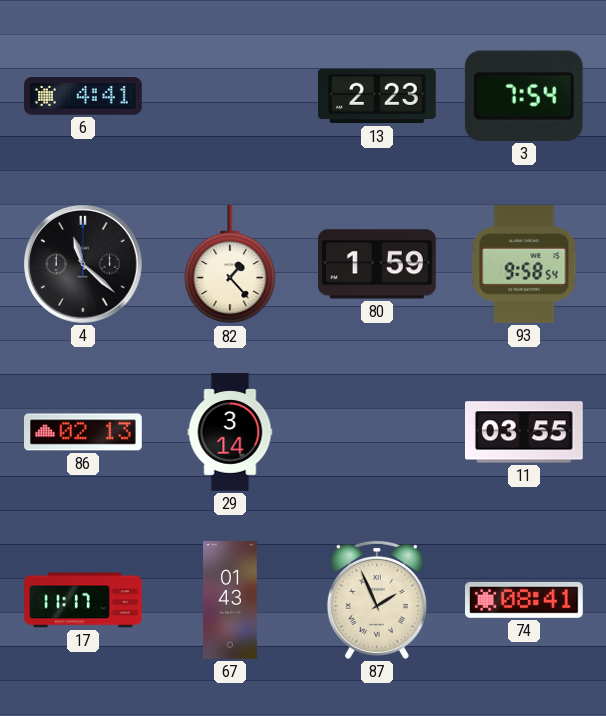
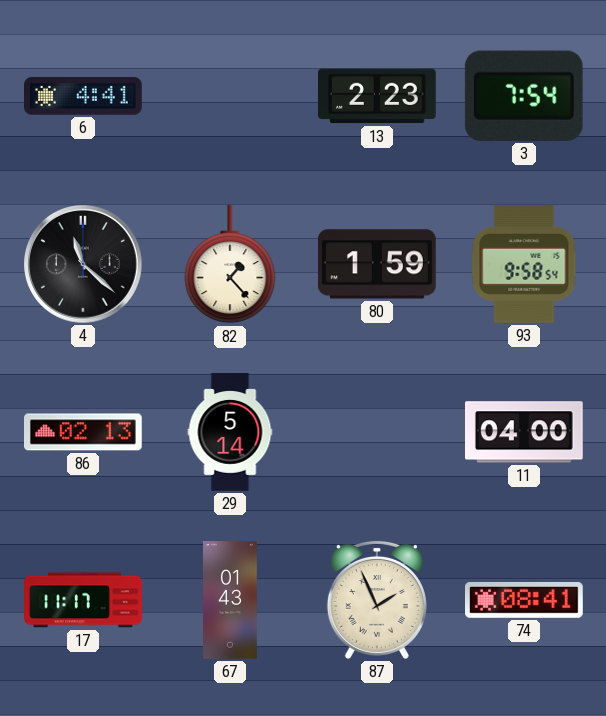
29: 3:14 -> 5:14
11: 03:55 -> 04:00
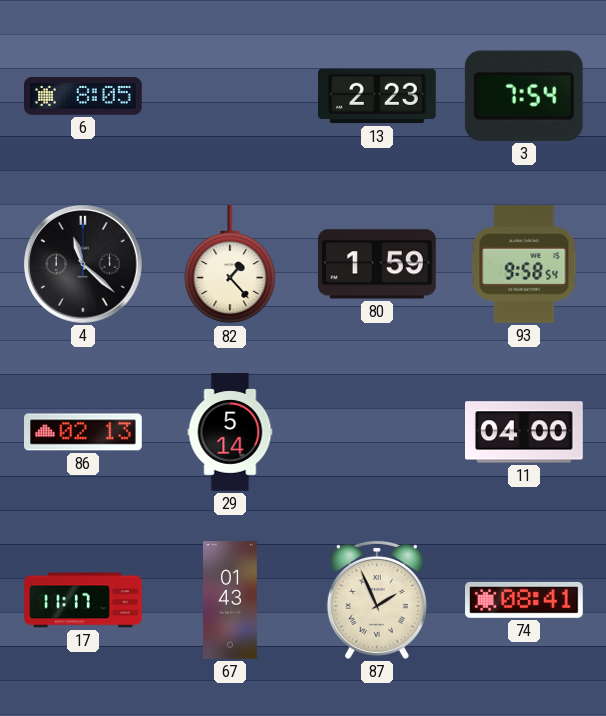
6: 4:41 -> 8:05
